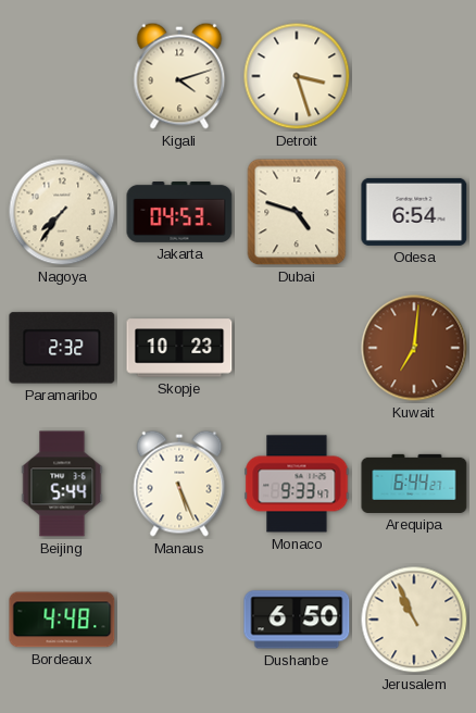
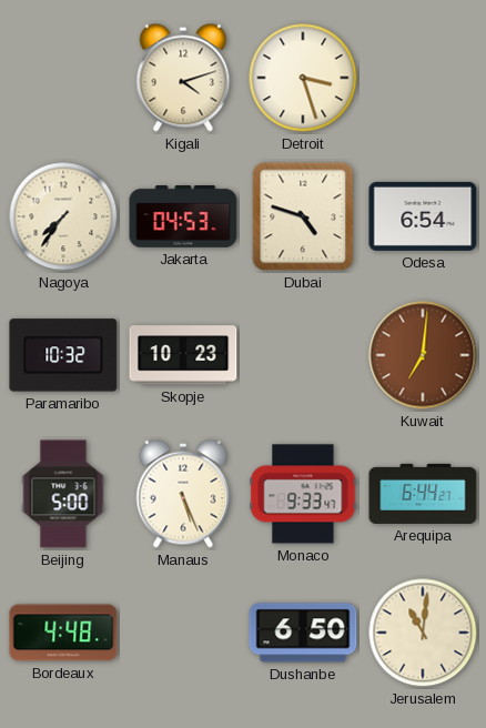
Paramaribo: 2:32 -> 10:32
Beijing: 5:44 -> 5:00
Jerusalem: 10:56 -> 11:01
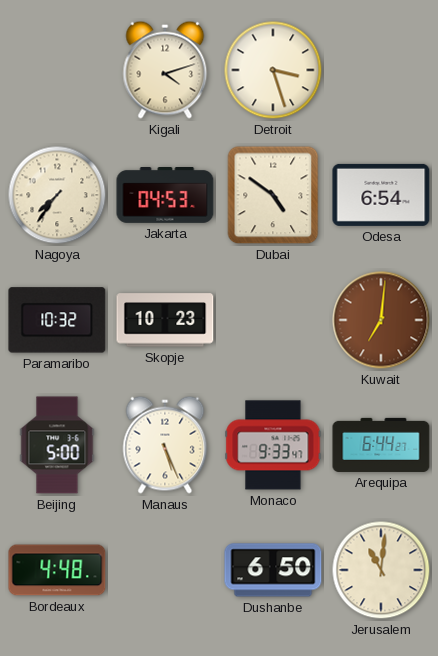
Dubai: 4:48 -> 4:51
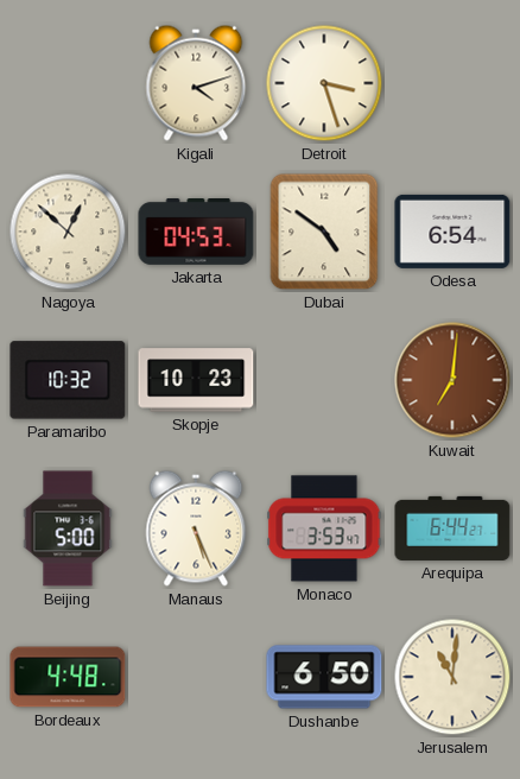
Nagoya: 7:36 -> 12:52
Monaco: 9:33 -> 3:53
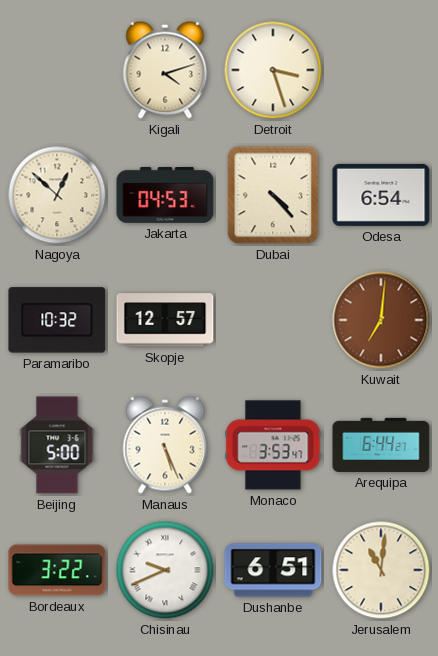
Dubai: 4:51 -> 4:23
Skopje: 10:23 -> 12:57
Bordeaux: 4:48 -> 3:22
Chisinau: none -> 9:41
Dushanbe: 6:50 -> 6:51
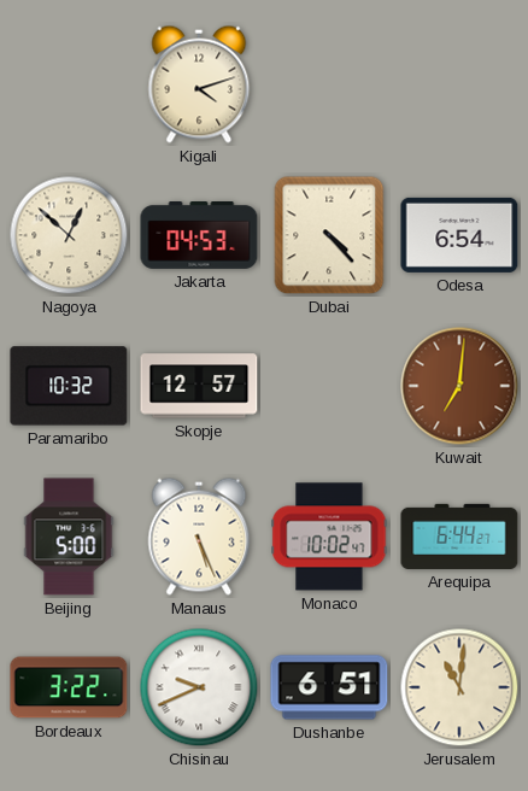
Detroit: 3:27 -> none
Monaco: 3:53 -> 10:02
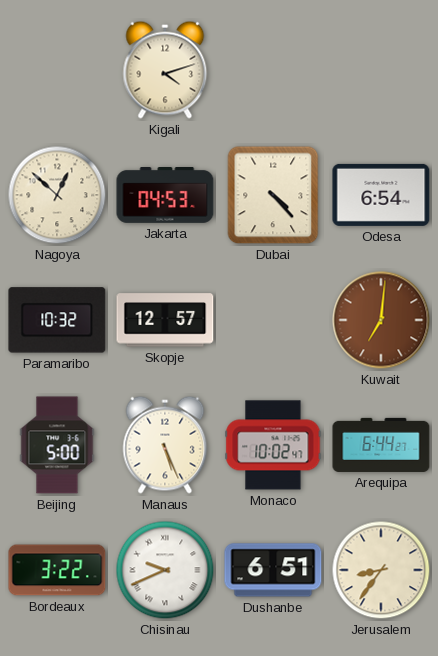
Jerusalem: 11:01 -> 8:36
